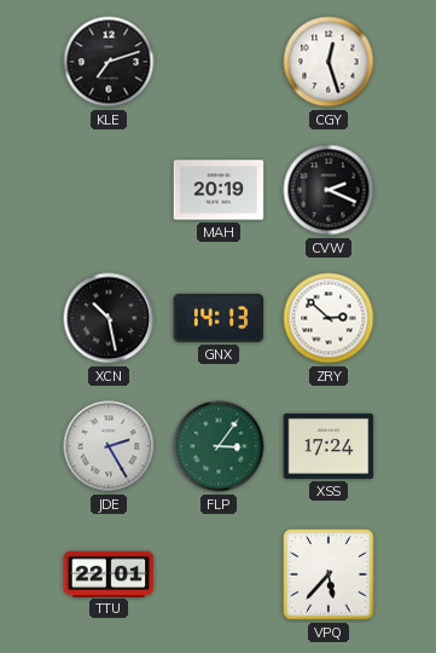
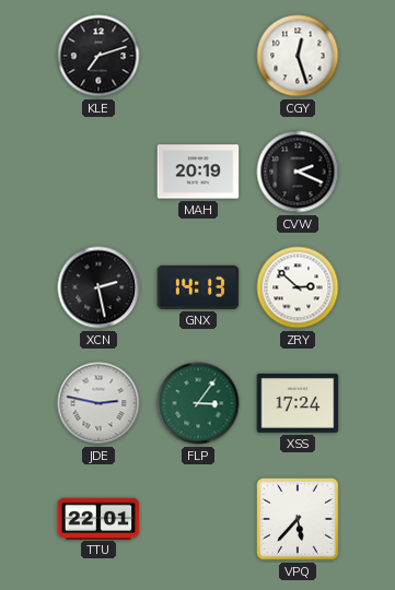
XCN: 10:28 -> 2:28
JDE: 2:25 -> 2:47
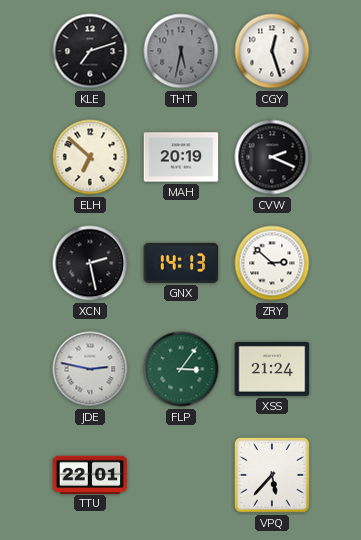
THT: none -> 5:32
ELH: none -> 6:52
XSS: 17:24 -> 21:24
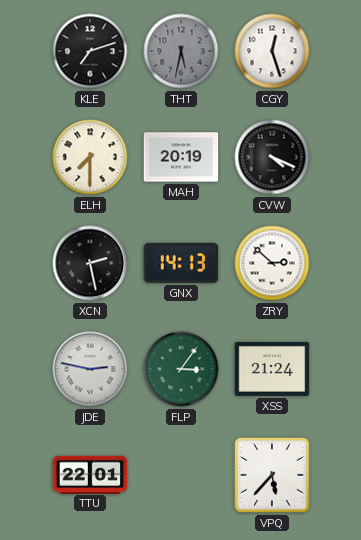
ELH: 6:52 -> 7:30
CVW: 2:19 -> 4:19
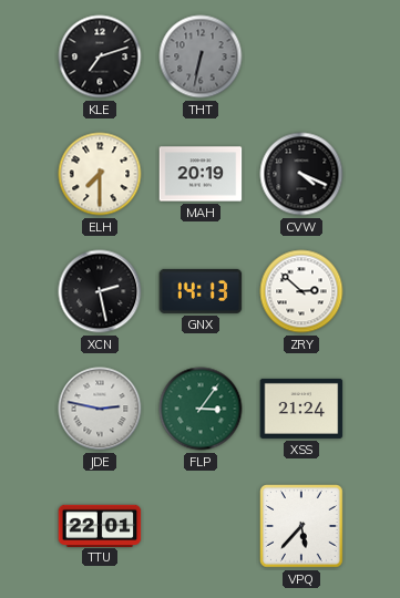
THT: 5:32 -> 6:32
CGY: 12:27 -> none
